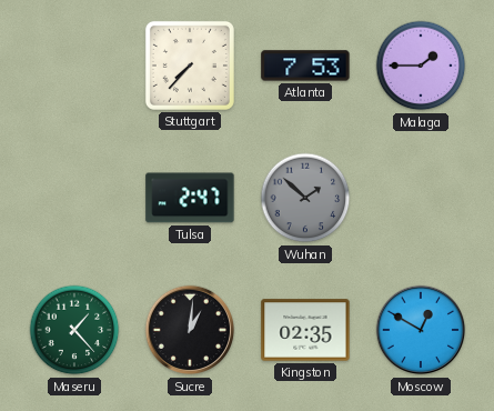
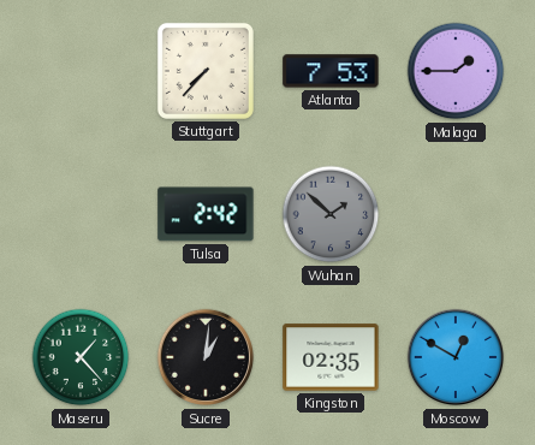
Tulsa: 2:47 -> 2:42
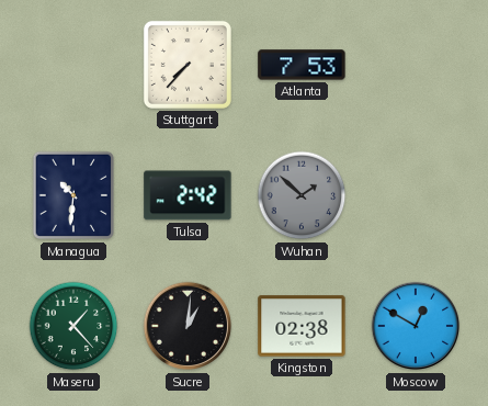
Malaga: 1:45 -> none
Managua: none -> 10:31
Kingston: 02:35 -> 02:38
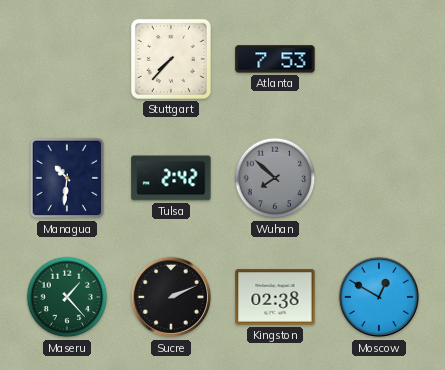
Wuhan: 1:52 -> 7:52
Sucre: 1:01 -> 2:11
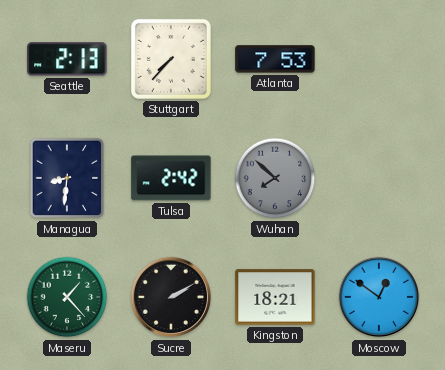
Seattle: none -> 2:13
Managua: 10:31 -> 8:31
Sucre: 2:11 -> 2:10
Kingston: 02:38 -> 18:21
Moscow: 12:50 -> 12:51
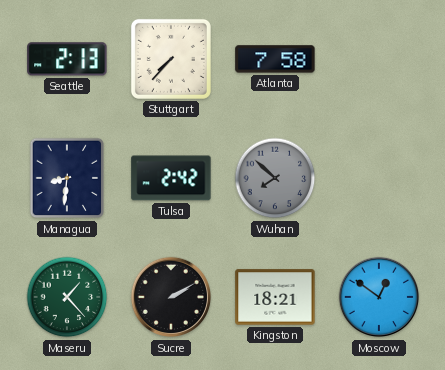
Atlanta: 7:53 -> 7:58
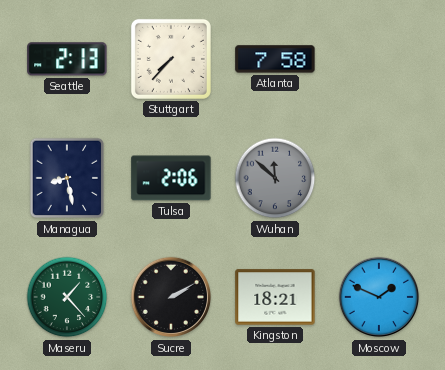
Managua: 8:31 -> 8:28
Tulsa: 2:42 -> 2:06
Wuhan: 7:52 -> 11:52
Moscow: 12:51 -> 1:49
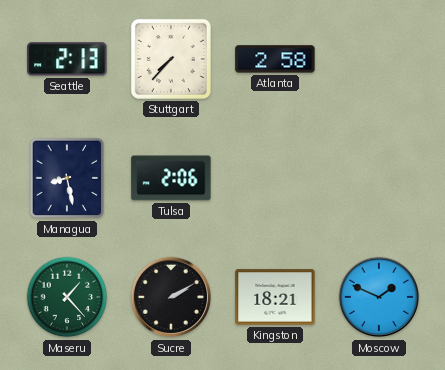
Atlanta: 7:58 -> 2:58
Wuhan: 11:52 -> none
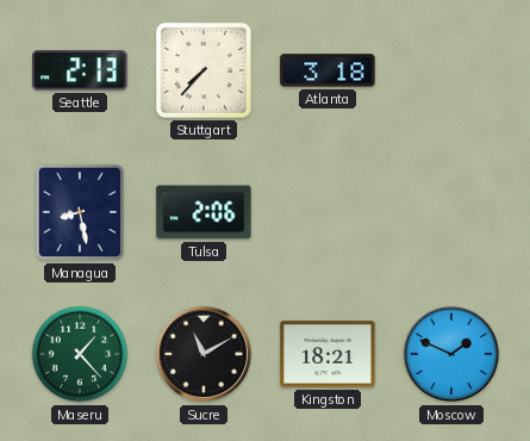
Atlanta: 2:58 -> 3:18
Sucre: 2:10 -> 11:10
